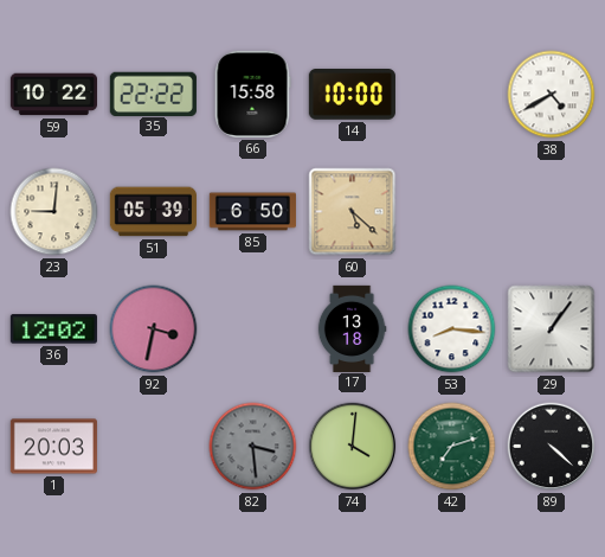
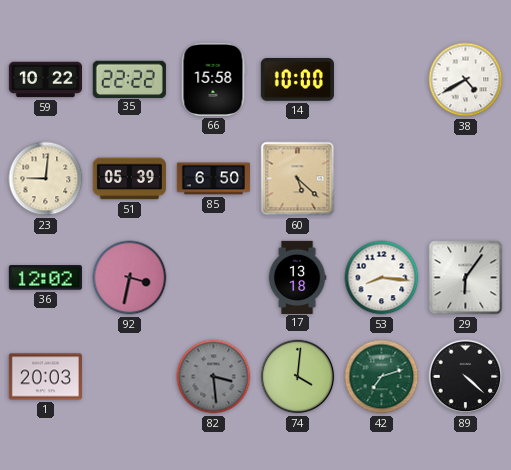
29: 1:06 -> 6:06
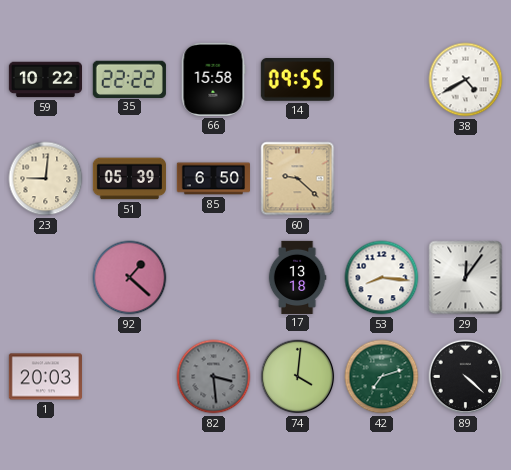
14: 10:00 -> 09:55
60: 5:22 -> 9:22
36: 12:02 -> none
92: 3:32 -> 1:22
29: 6:06 -> 12:06
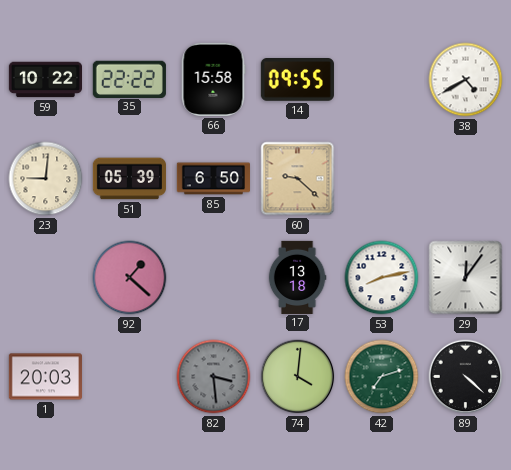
53: 8:16 -> 8:13
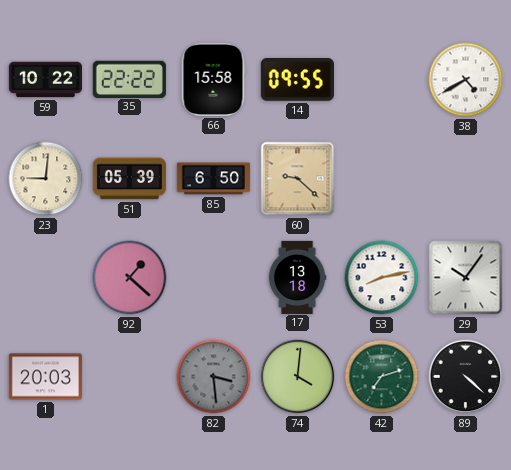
29: 12:06 -> 10:06
